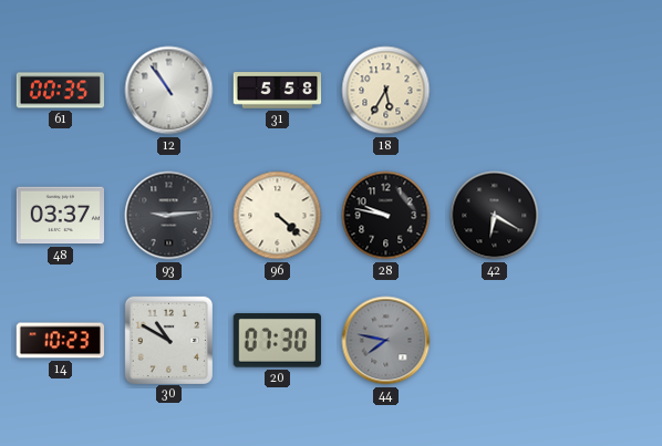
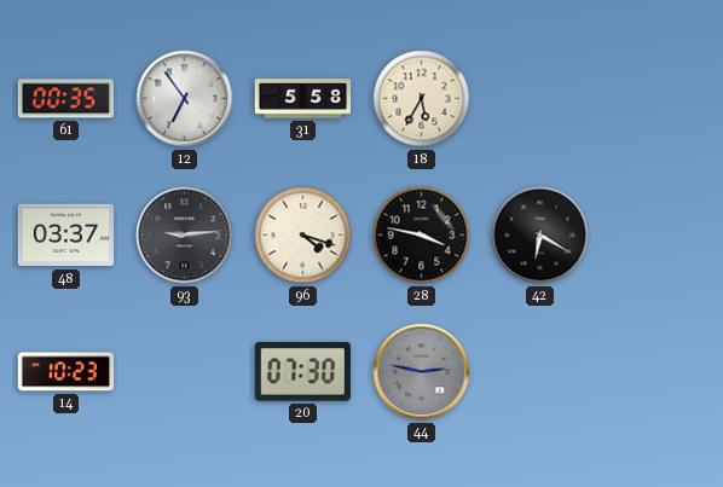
12: 10:54 -> 6:54
96: 4:22 -> 4:18
28: 9:47 -> 3:47
30: 10:50 -> none
44: 7:47 -> 2:47
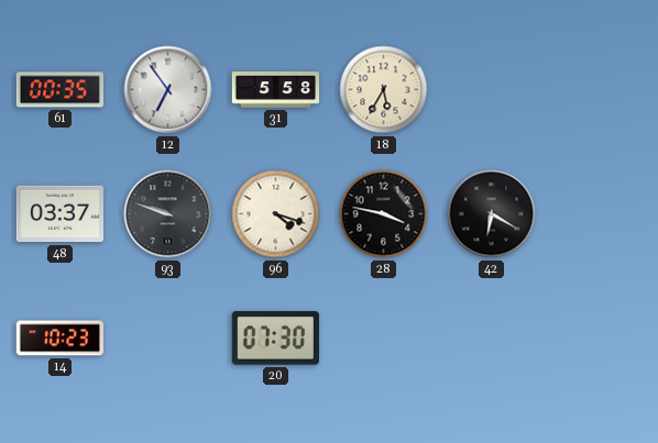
93: 9:14 -> 9:48
44: 2:47 -> none
